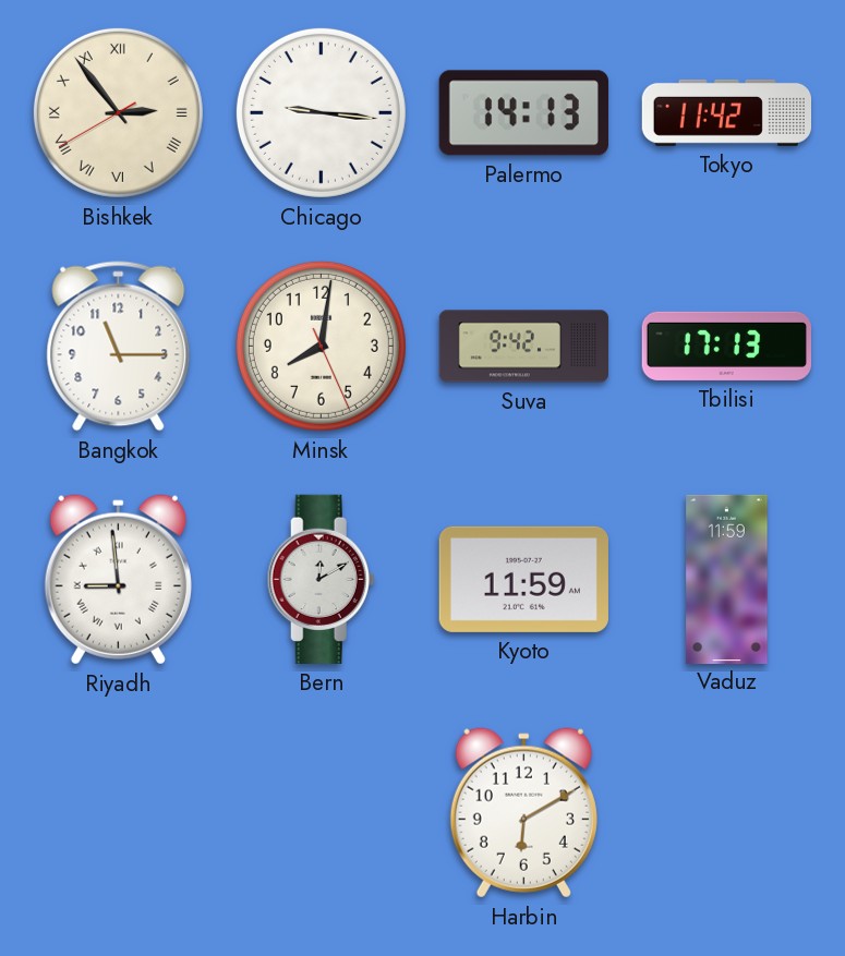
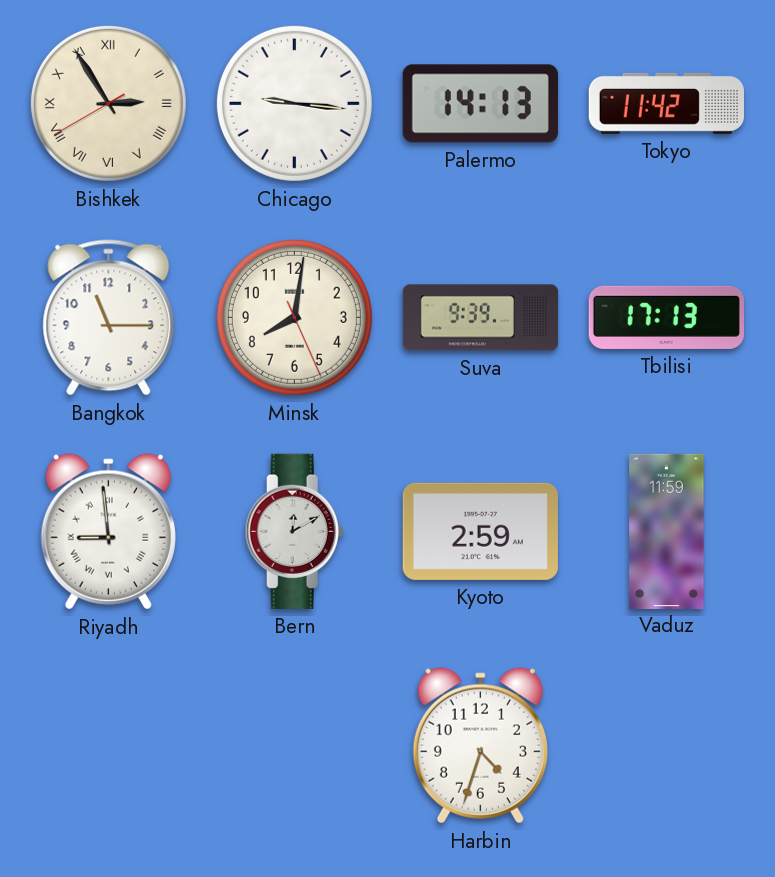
Bishkek: 2:53 -> 2:54
Suva: 9:42 -> 9:39
Kyoto: 11:59 -> 2:59
Harbin: 6:10 -> 4:33
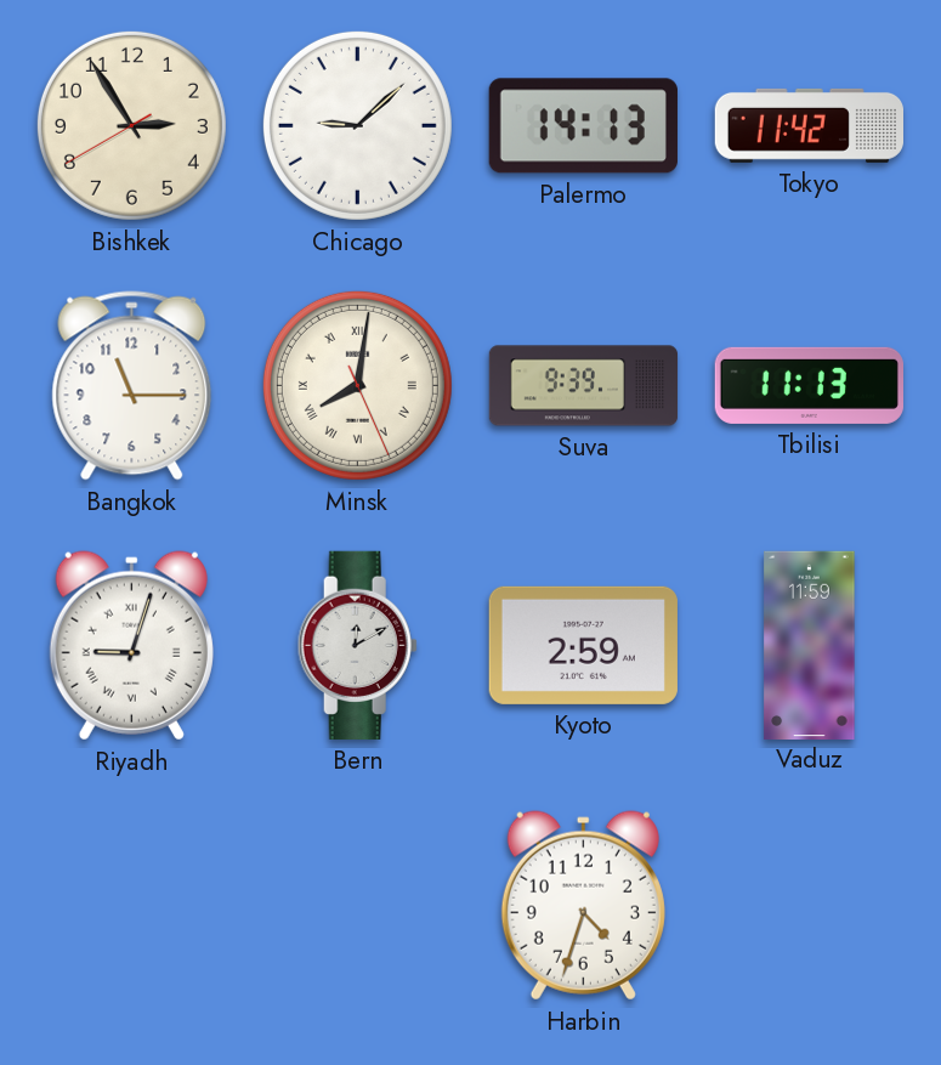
Bishkek numerals: Roman -> Arabic
Chicago: 9:16 -> 9:08
Minsk numerals: Arabic -> Roman
Tbilisi: 17:13 -> 11:13
Riyadh: 8:59 -> 9:03
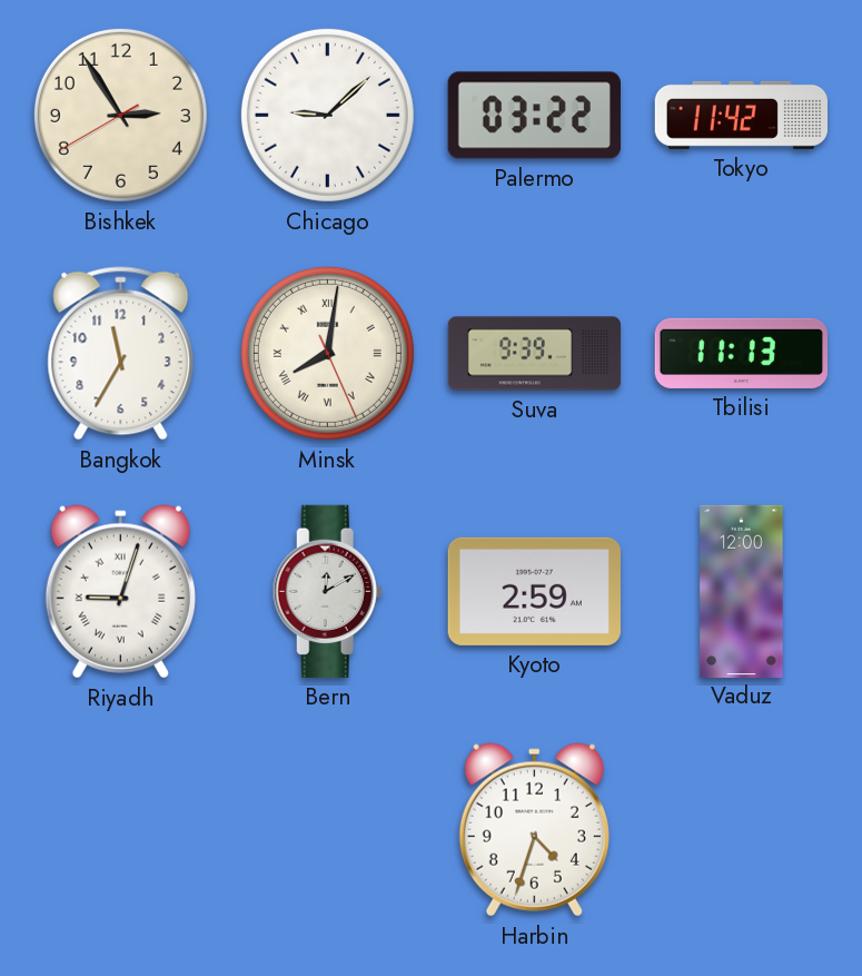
Palermo: 14:13 -> 03:22
Bangkok: 11:15 -> 11:35
Vaduz: 11:59 -> 12:00
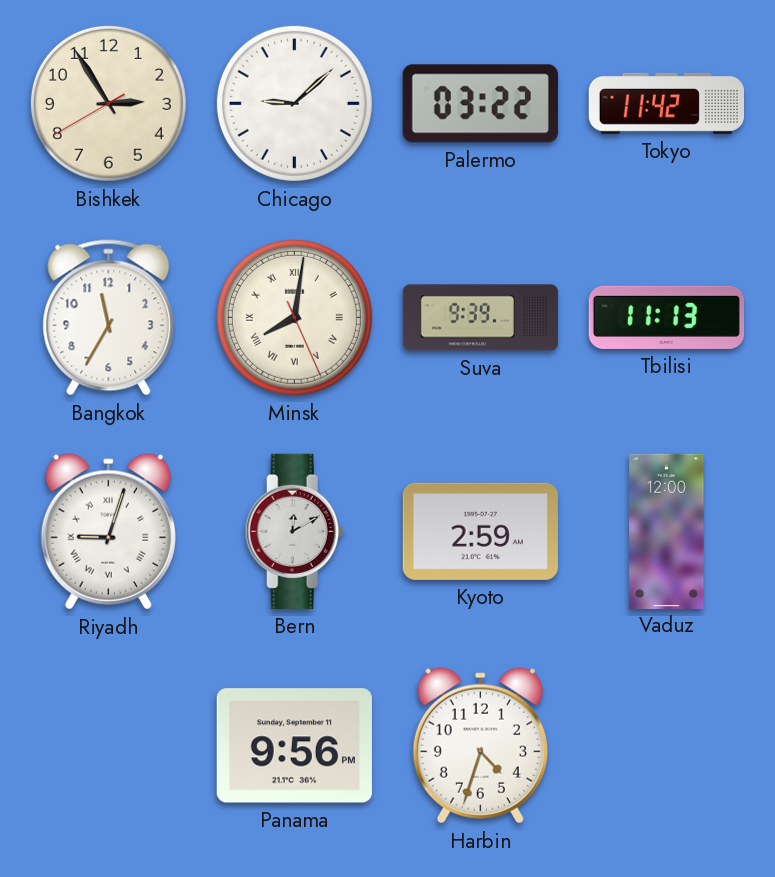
Panama: none -> 9:56
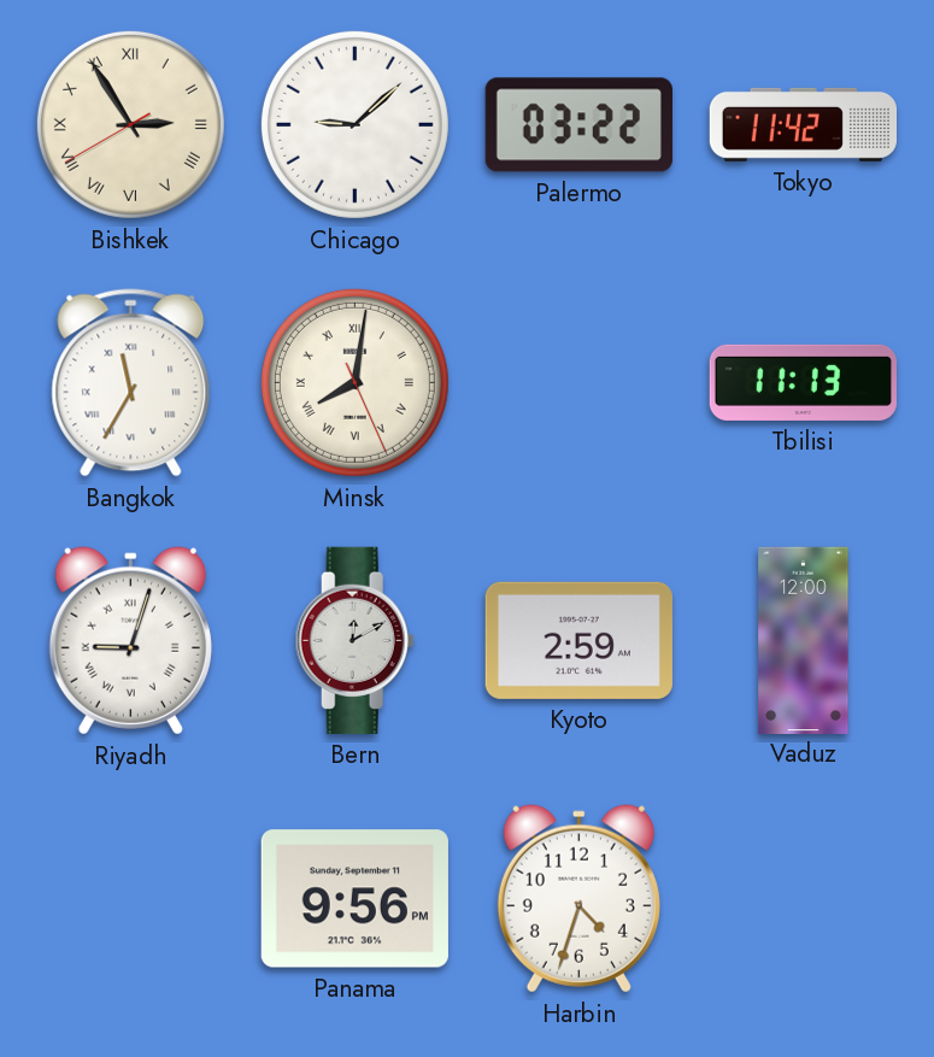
Bishkek numerals: Arabic -> Roman
Bangkok numerals: Arabic -> Roman
Suva: 9:39 -> none
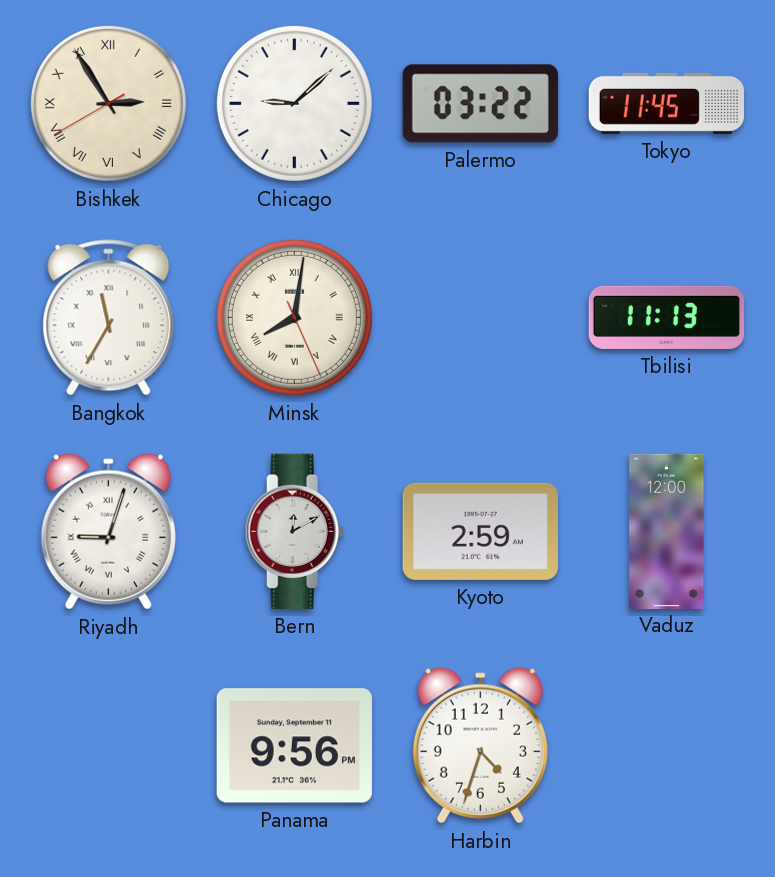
Tokyo: 11:42 -> 11:45
